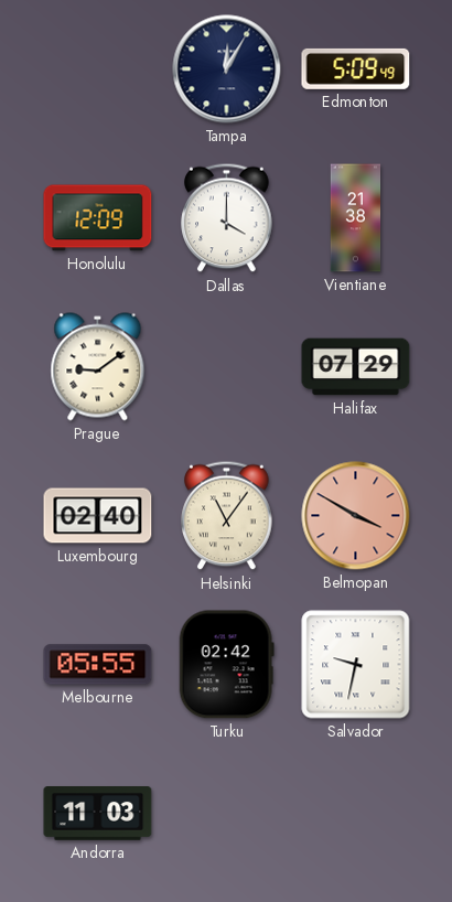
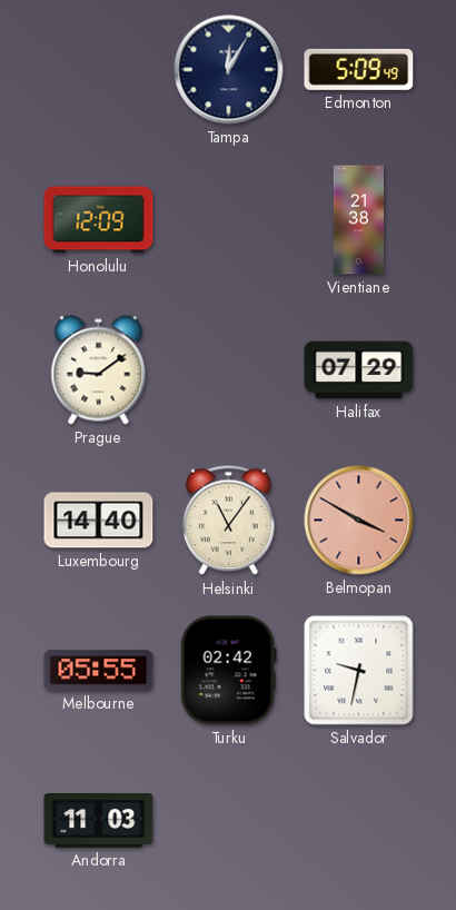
Dallas: 4:00 -> none
Luxembourg: 02:40 -> 14:40
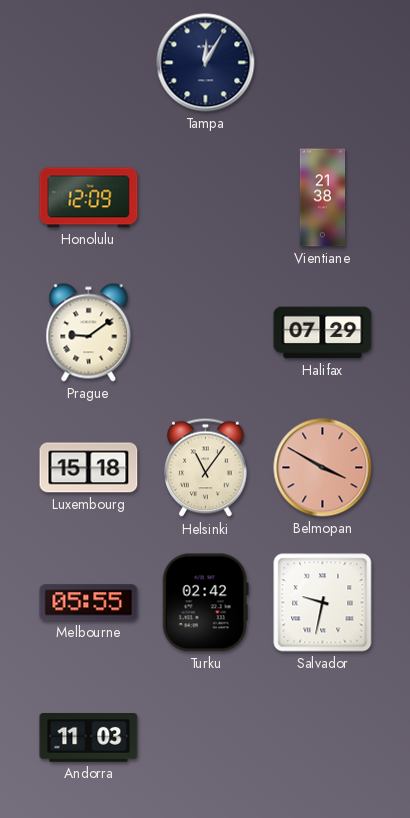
Edmonton: 5:09 -> none
Luxembourg: 14:40 -> 15:18
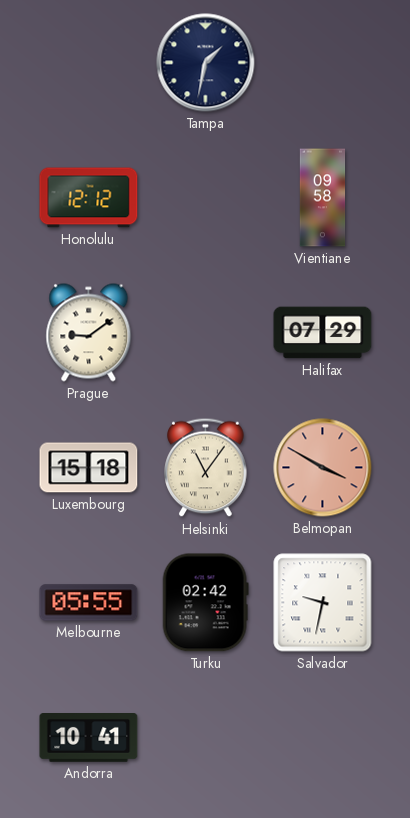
Tampa: 12:05 -> 1:32
Honolulu: 12:09 -> 12:12
Vientiane: 21:38 -> 09:58
Andorra: 11:03 -> 10:41
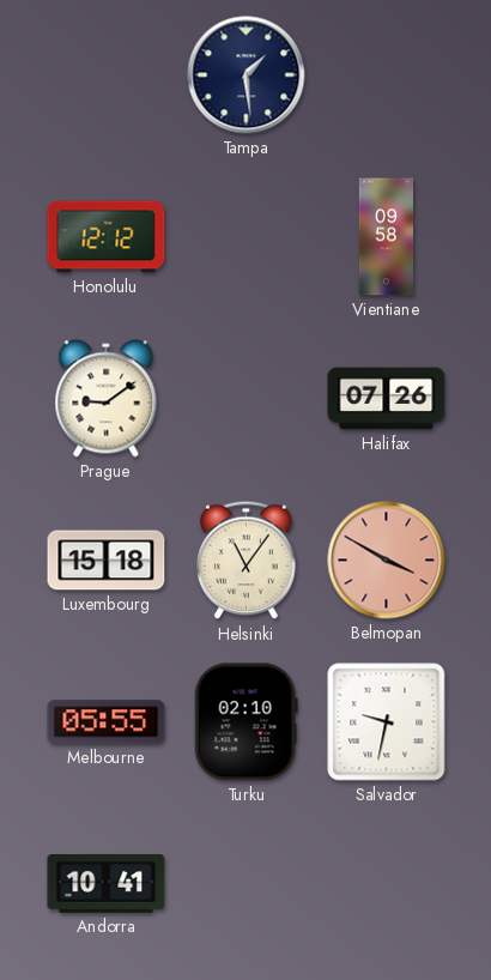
Tampa: 1:32 -> 1:29
Halifax: 07:29 -> 07:26
Turku: 02:42 -> 02:10
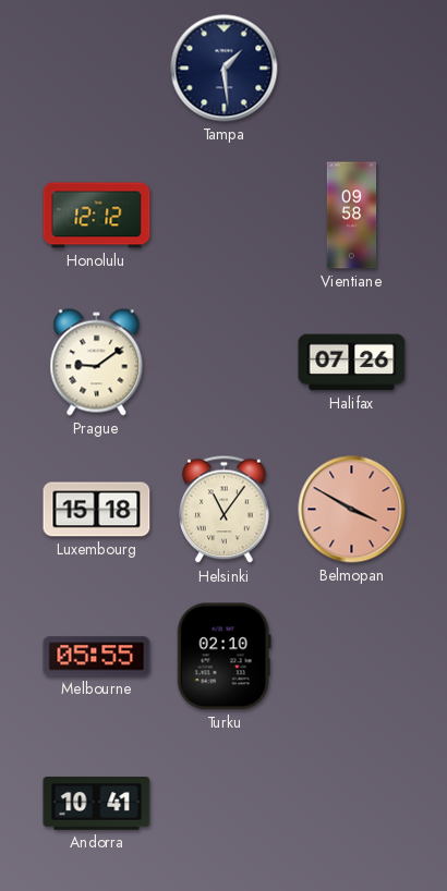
Salvador: 9:32 -> none
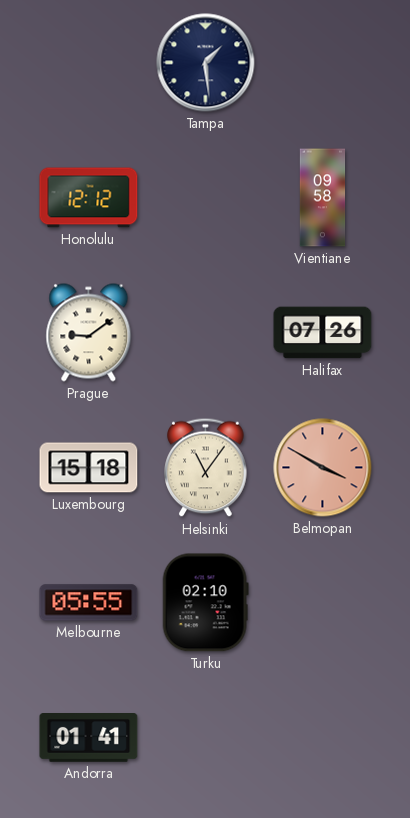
Andorra: 10:41 -> 01:41
